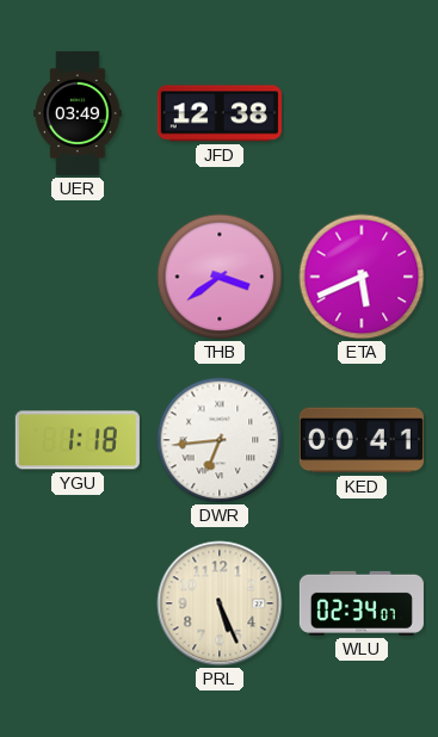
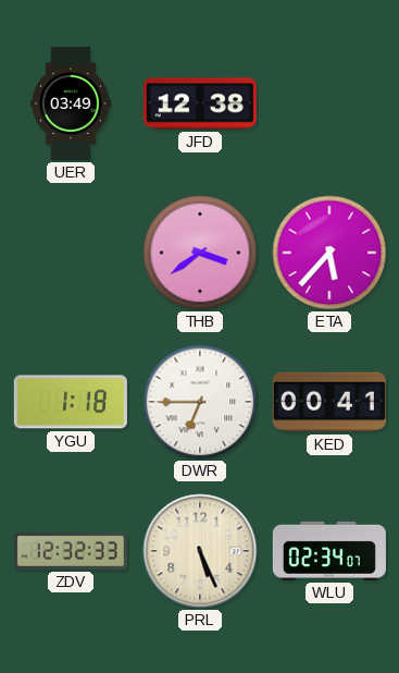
ETA: 5:41 -> 5:37
DWR: 6:44 -> 6:45
ZDV: none -> 12:32
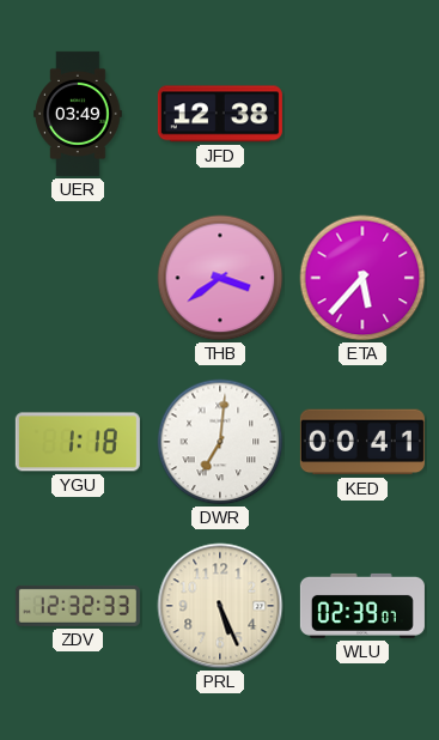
DWR: 6:45 -> 7:01
WLU: 02:34 -> 02:39
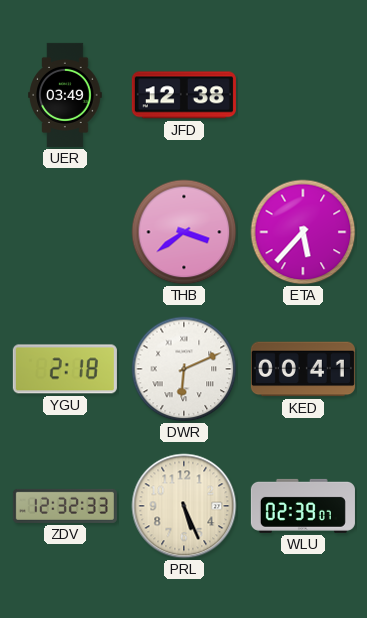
YGU: 1:18 -> 2:18
DWR: 7:01 -> 6:11
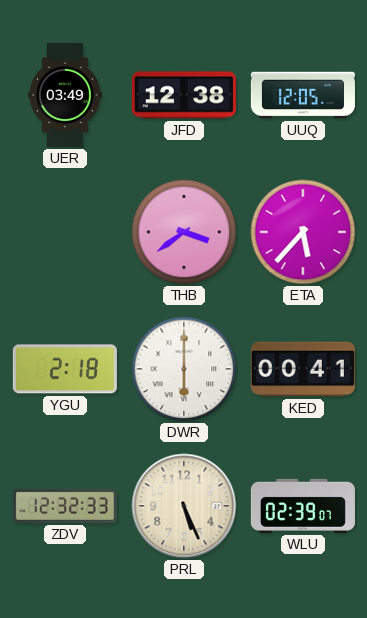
UUQ: none -> 12:05
DWR: 6:11 -> 6:00
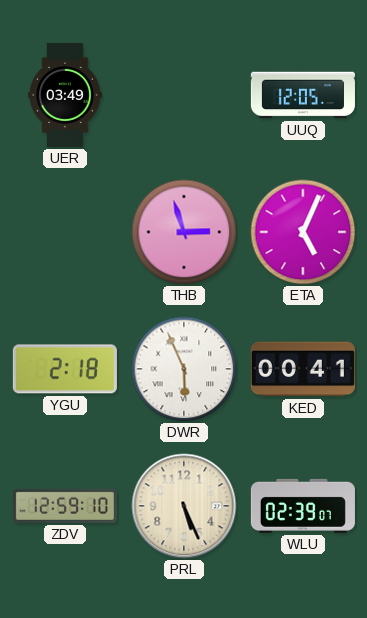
JFD: 12:38 -> none
THB: 3:39 -> 2:57
ETA: 5:37 -> 5:04
DWR: 6:00 -> 5:56
ZDV: 12:32 -> 12:59
